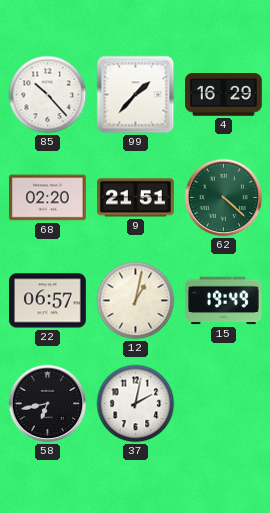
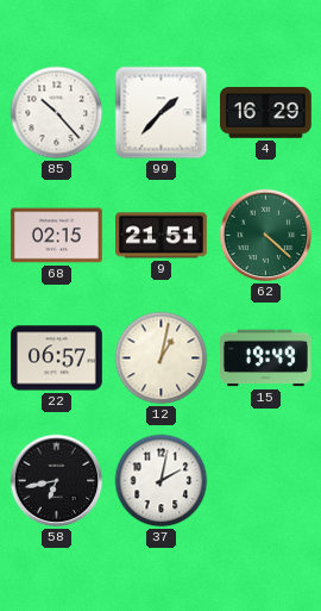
68: 02:20 -> 02:15
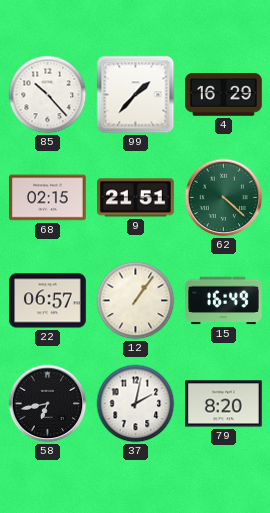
12: 1:02 -> 1:06
15: 19:49 -> 16:49
79: none -> 8:20
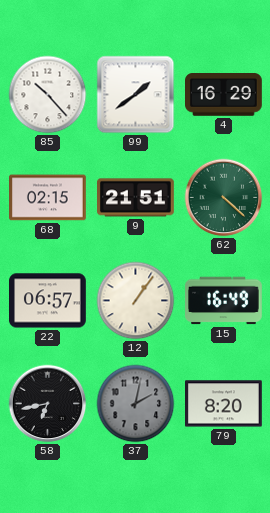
99: 1:37 -> 1:39
37 dial: white -> grey
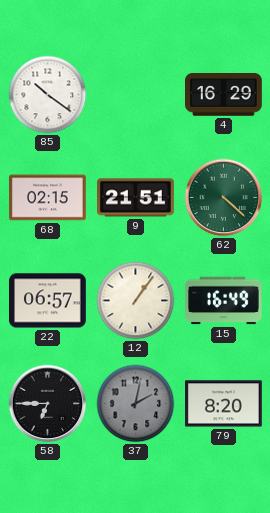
85: 10:23 -> 10:21
99: 1:39 -> none
58: 6:43 -> 6:45
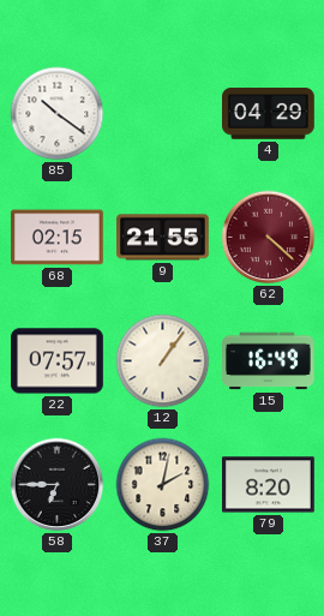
4: 16:29 -> 04:29
9: 21:51 -> 21:55
62 dial: green -> burgundy
22: 06:57 -> 07:57
37 dial: grey -> cream
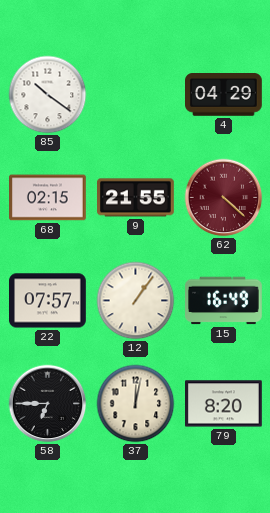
37: 2:02 -> 12:02
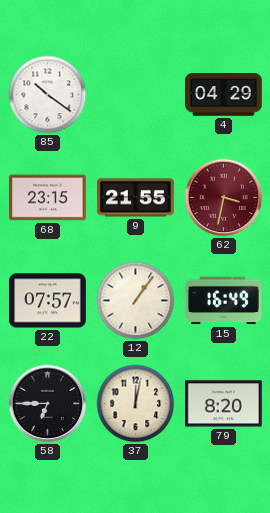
68: 02:15 -> 23:15
62: 4:22 -> 3:32
